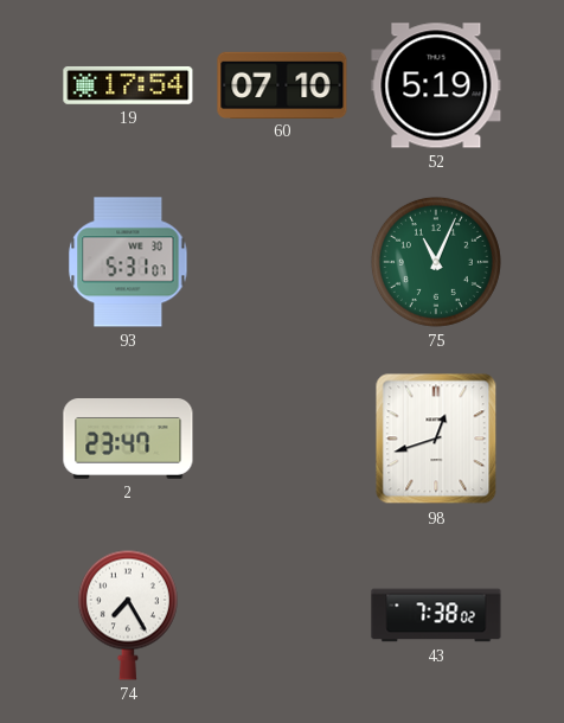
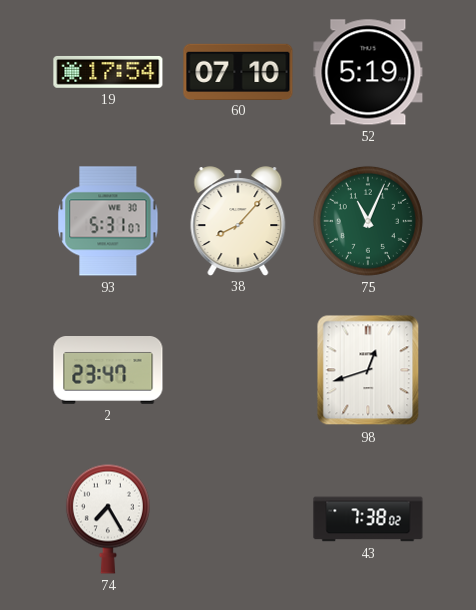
38: none -> 8:07
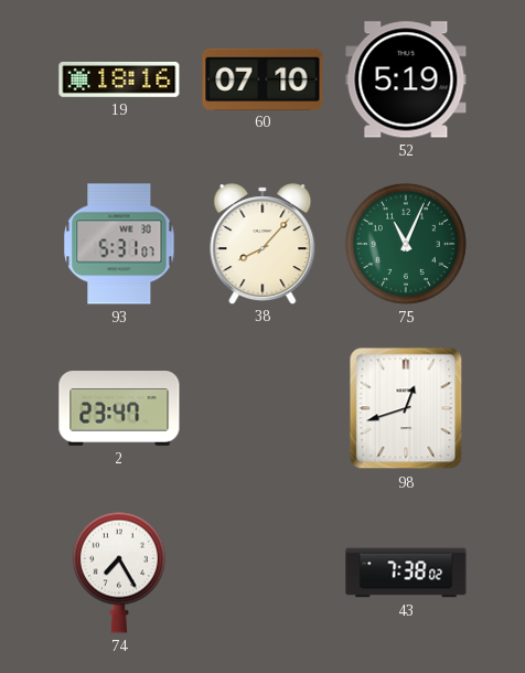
19: 17:54 -> 18:16
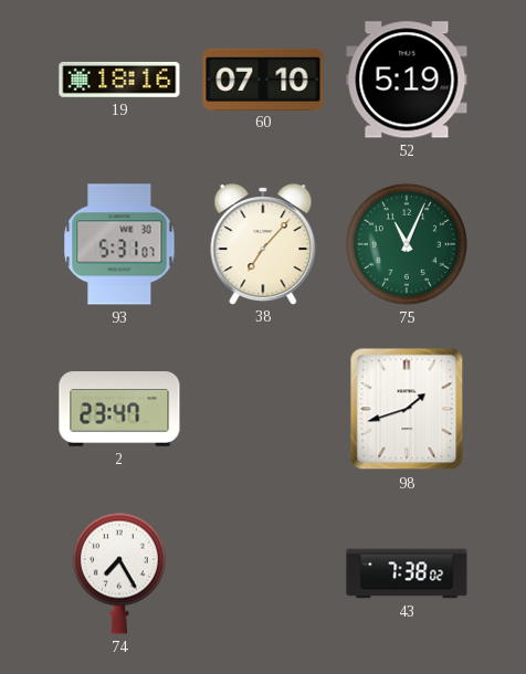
38: 8:07 -> 7:07
98: 12:42 -> 1:42
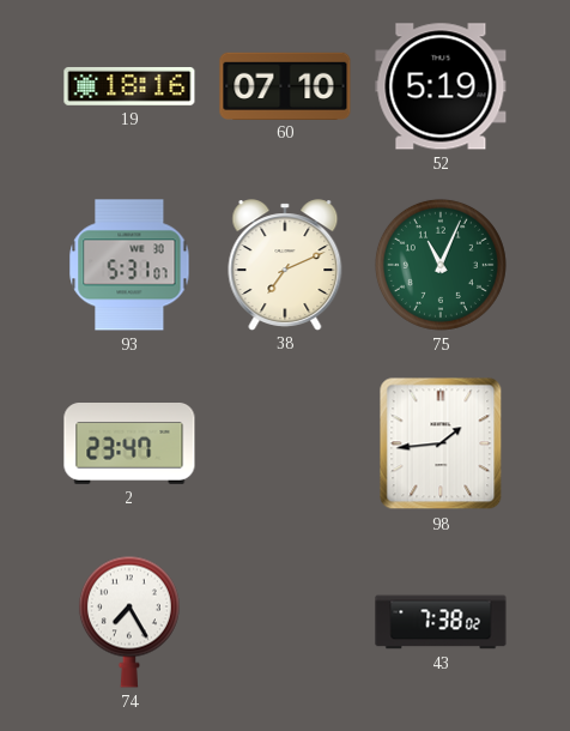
38: 7:07 -> 7:11
98: 1:42 -> 1:44
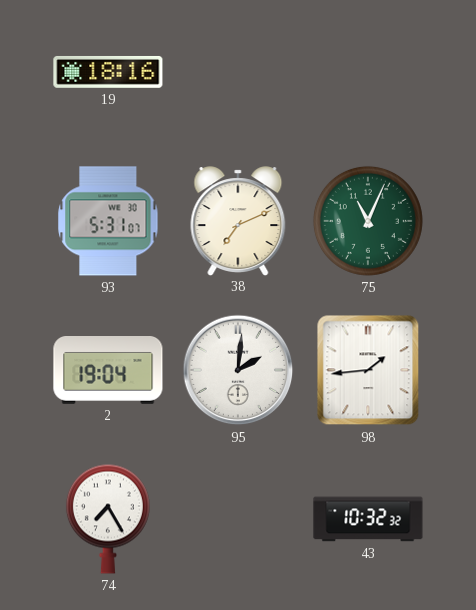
60: 07:10 -> none
52: 5:19 -> none
2: 23:47 -> 19:04
95: none -> 2:01
43: 7:38 -> 10:32
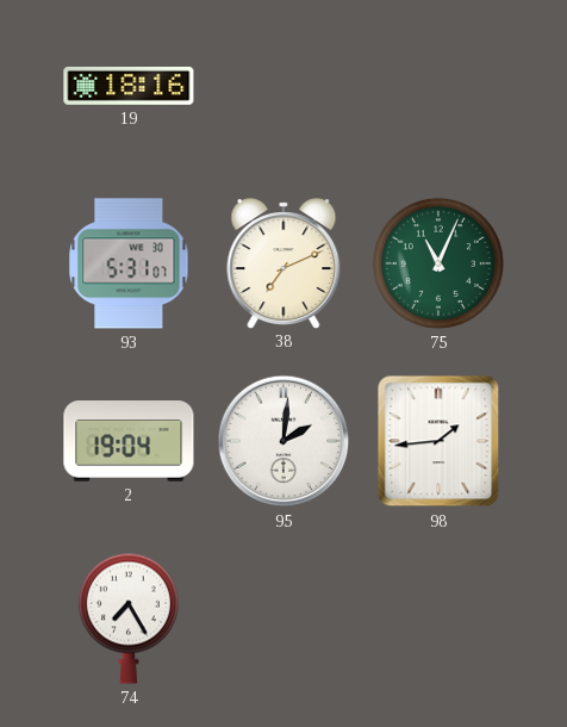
43: 10:32 -> none
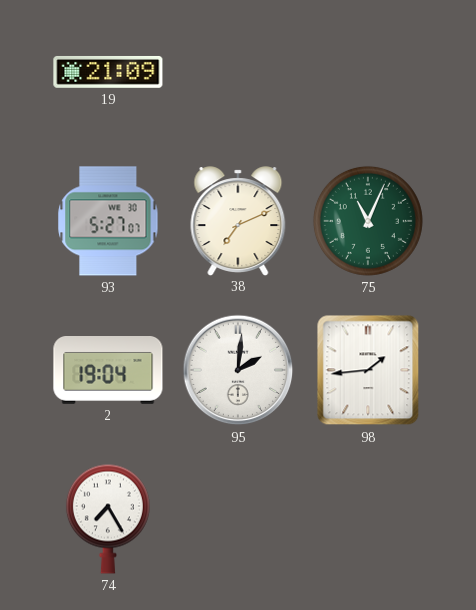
19: 18:16 -> 21:09
93: 5:31 -> 5:27
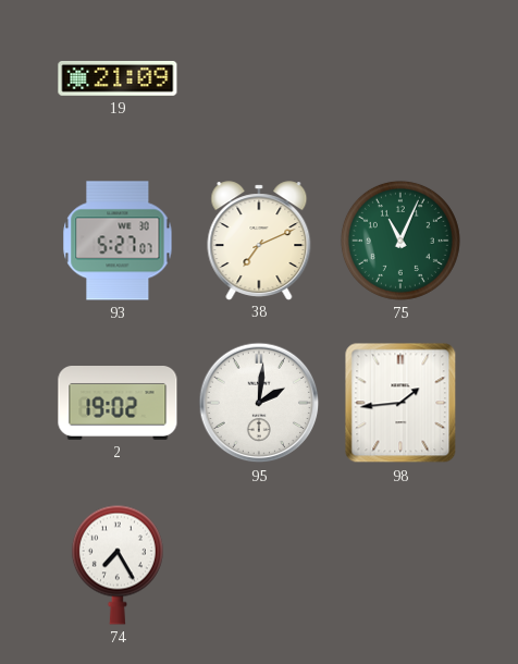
2: 19:04 -> 19:02
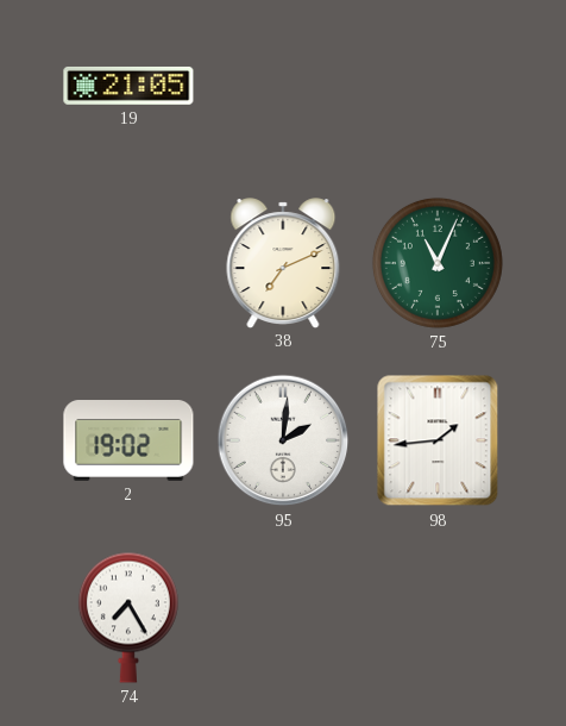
19: 21:09 -> 21:05
93: 5:27 -> none
